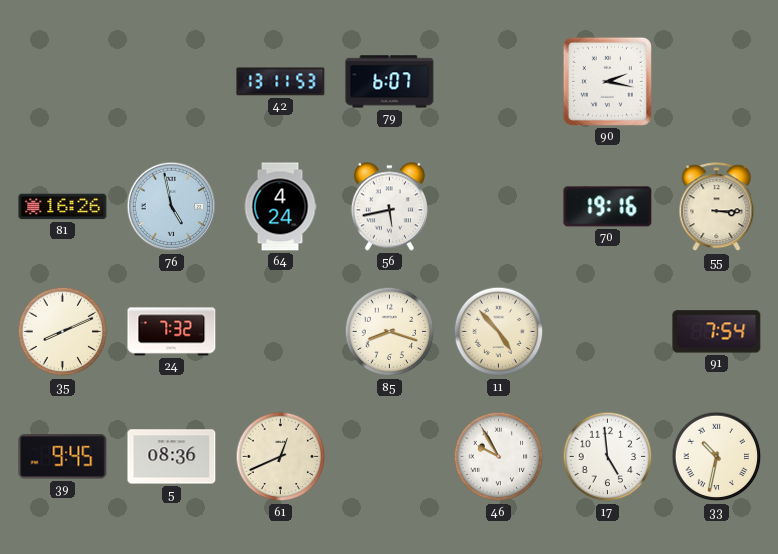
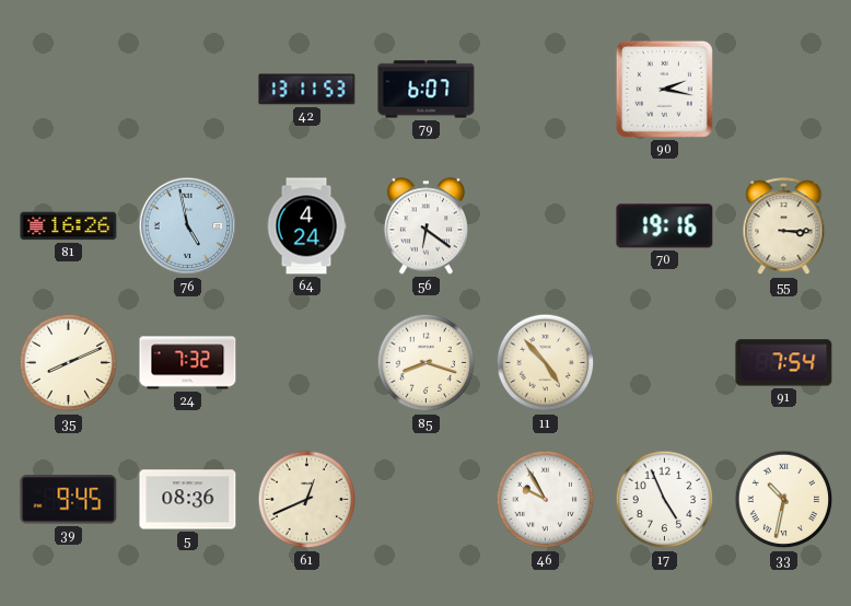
56: 5:43 -> 6:21
17: 4:59 -> 4:56
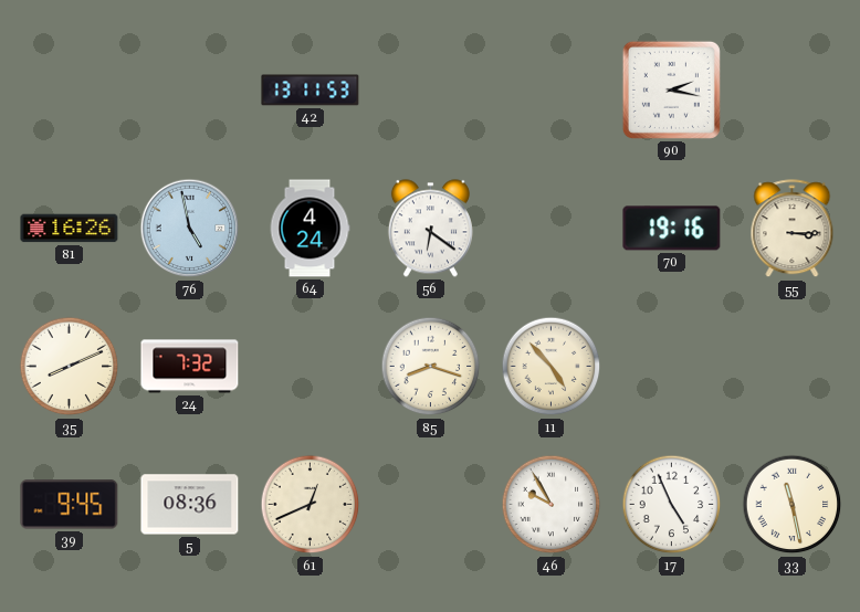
79: 6:07 -> none
91: 7:54 -> none
33: 10:32 -> 11:28
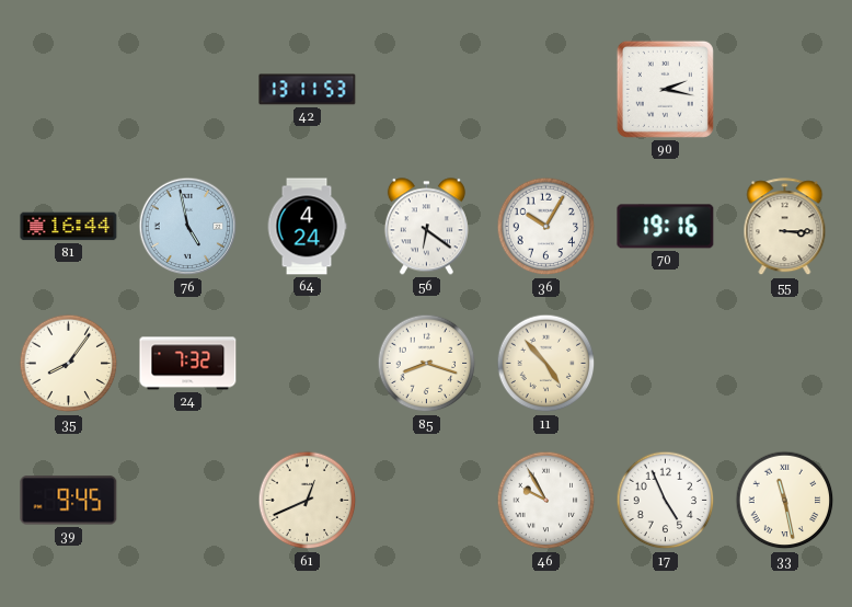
81: 16:26 -> 16:44
36: none -> 10:05
35: 8:11 -> 8:06
5: 08:36 -> none
